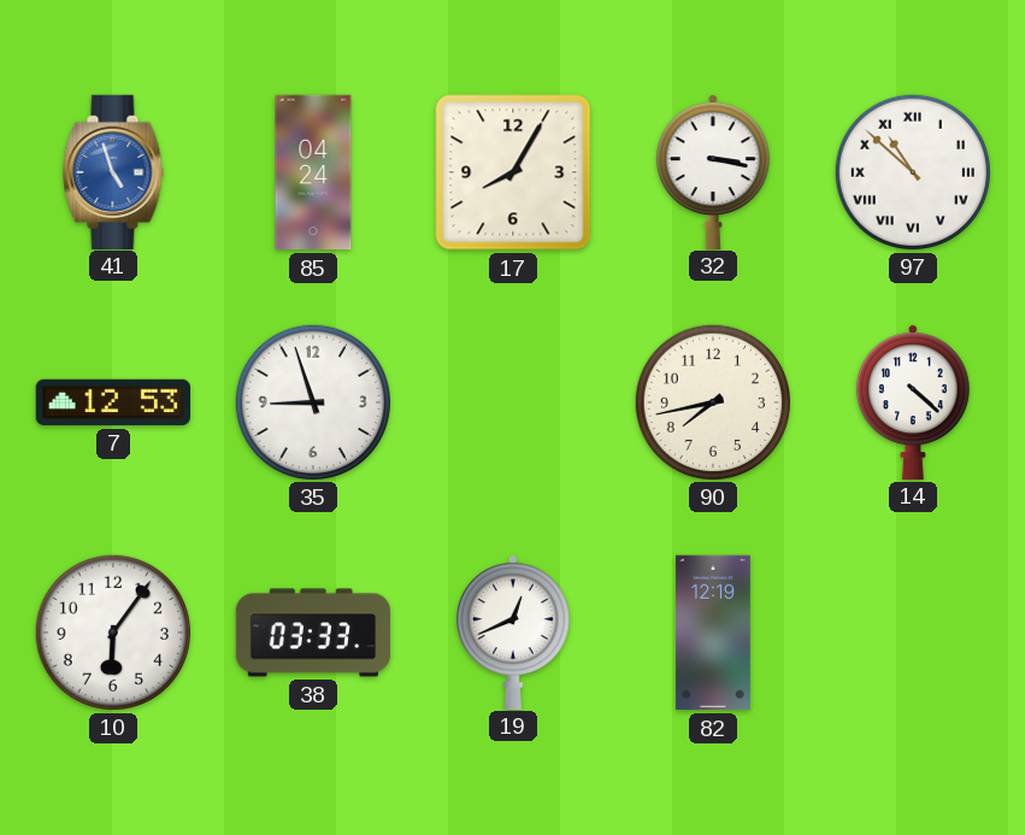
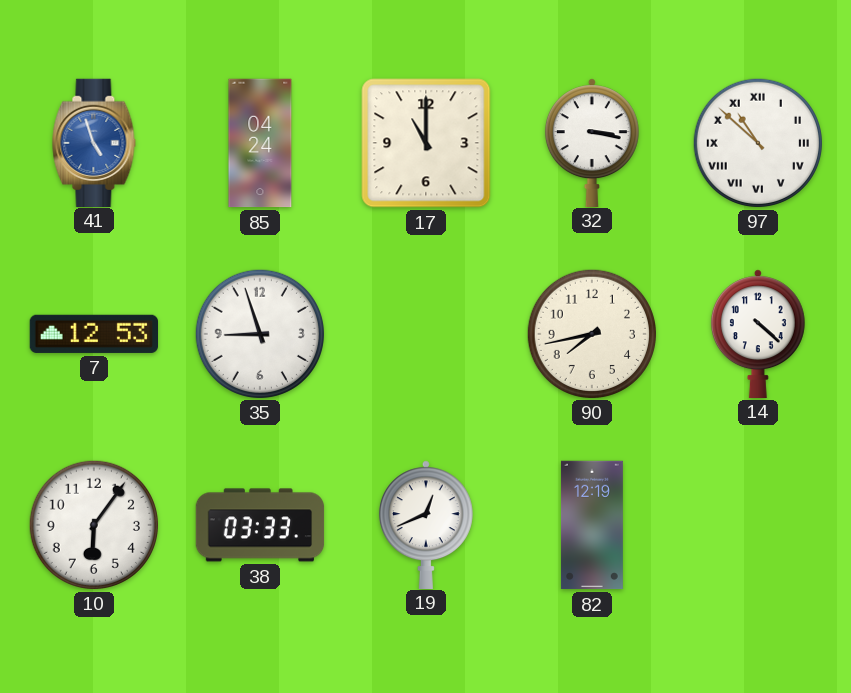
17: 8:05 -> 11:00
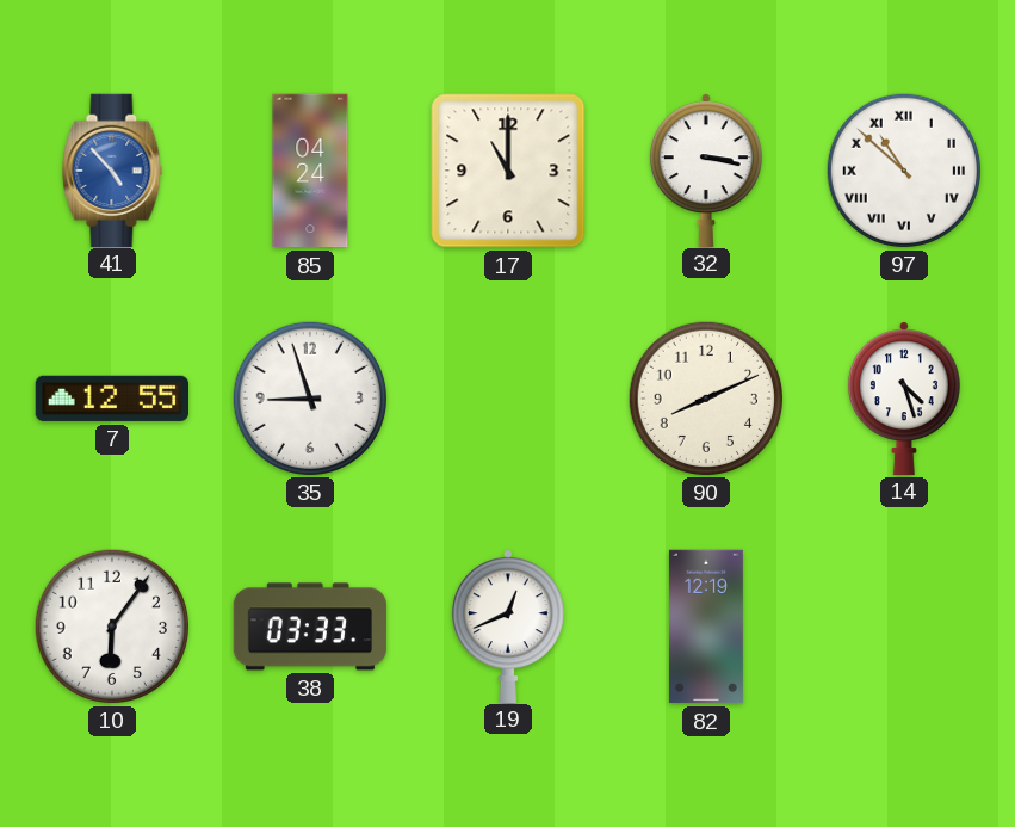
41: 4:57 -> 4:53
7: 12:53 -> 12:55
90: 7:43 -> 8:11
14: 4:22 -> 4:27
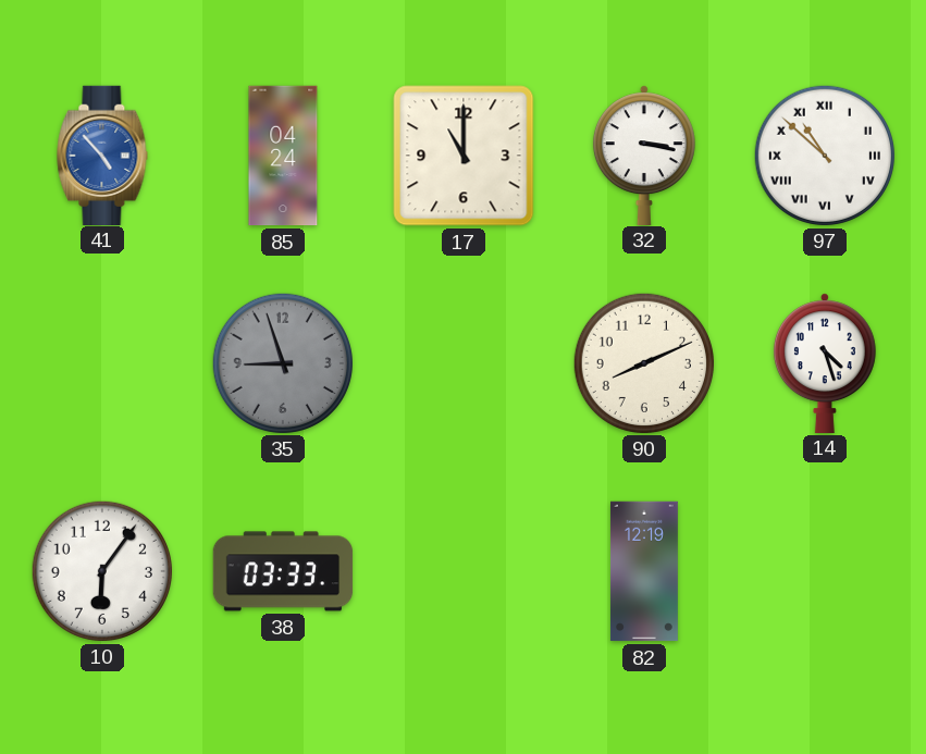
7: 12:55 -> none
35 dial: white -> grey
19: 12:41 -> none
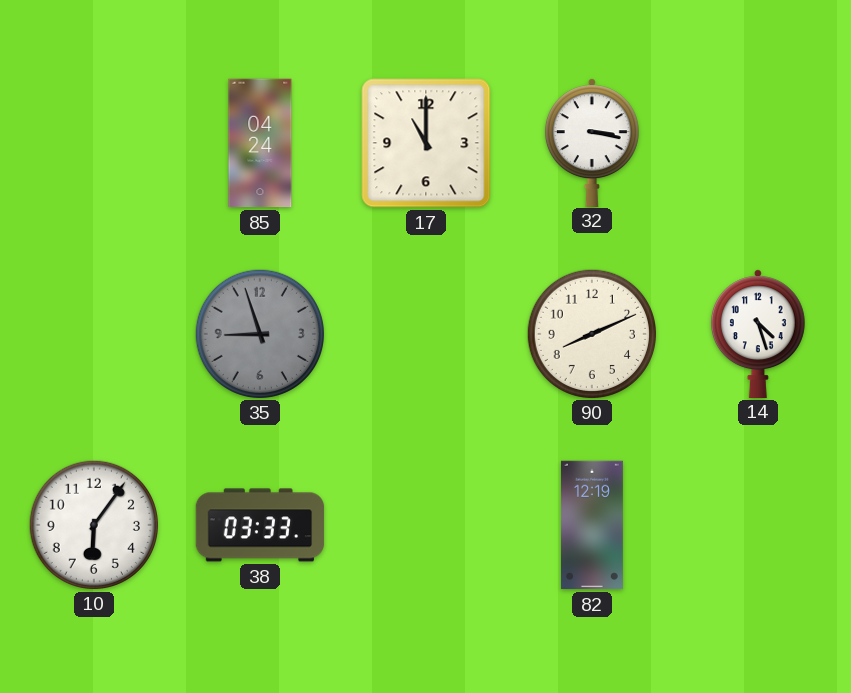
41: 4:53 -> none
97: 10:52 -> none
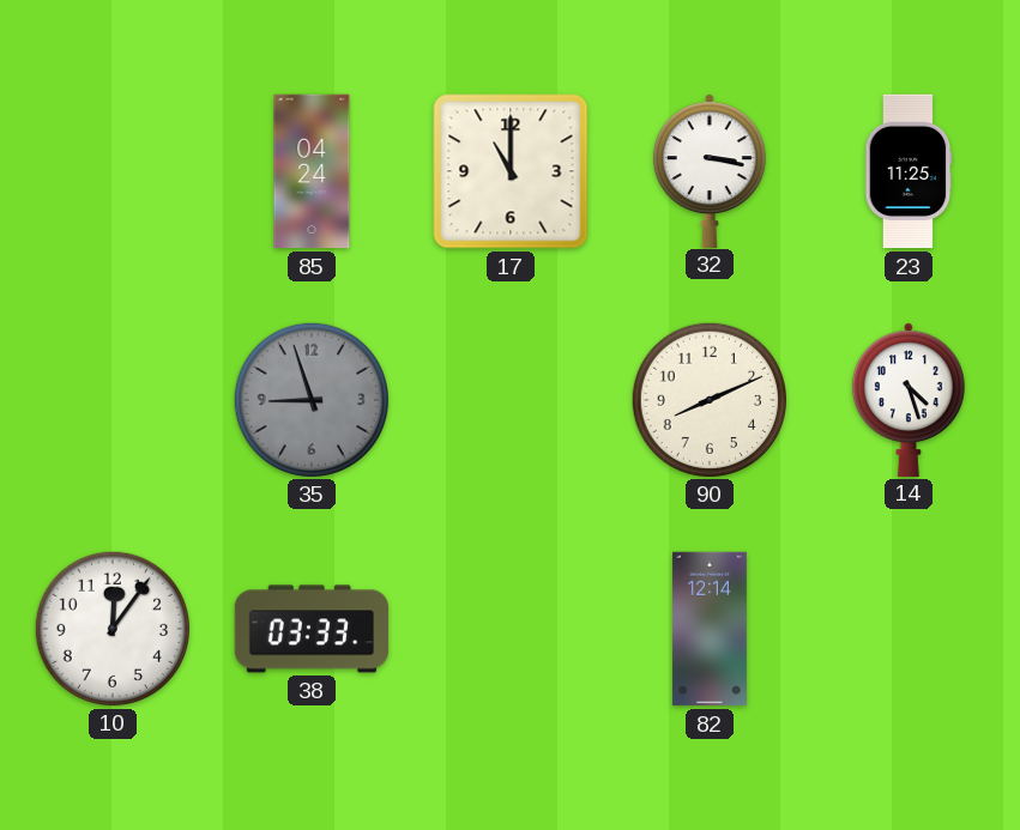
23: none -> 11:25
10: 6:06 -> 12:06
82: 12:19 -> 12:14
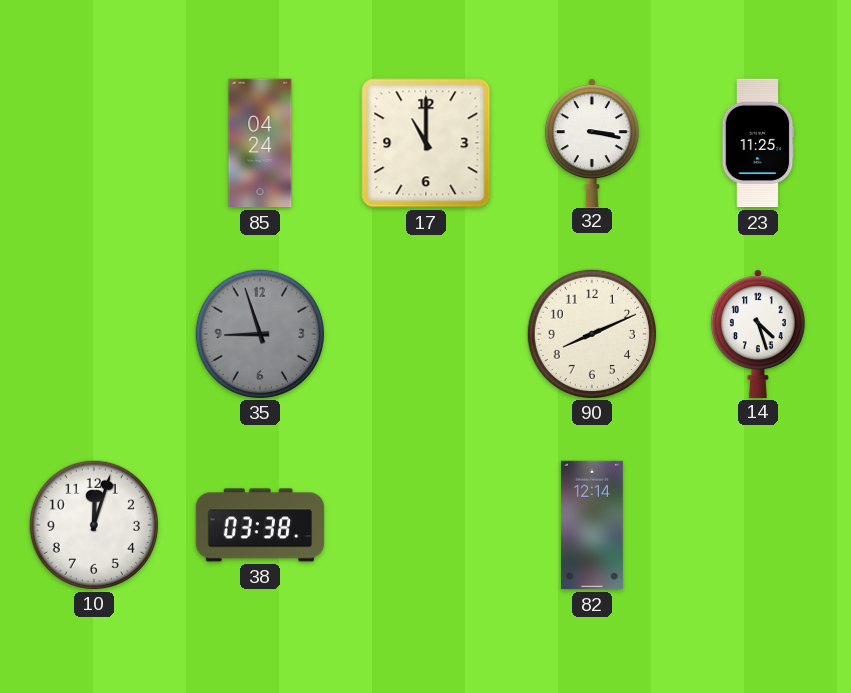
10: 12:06 -> 12:03
38: 03:33 -> 03:38
